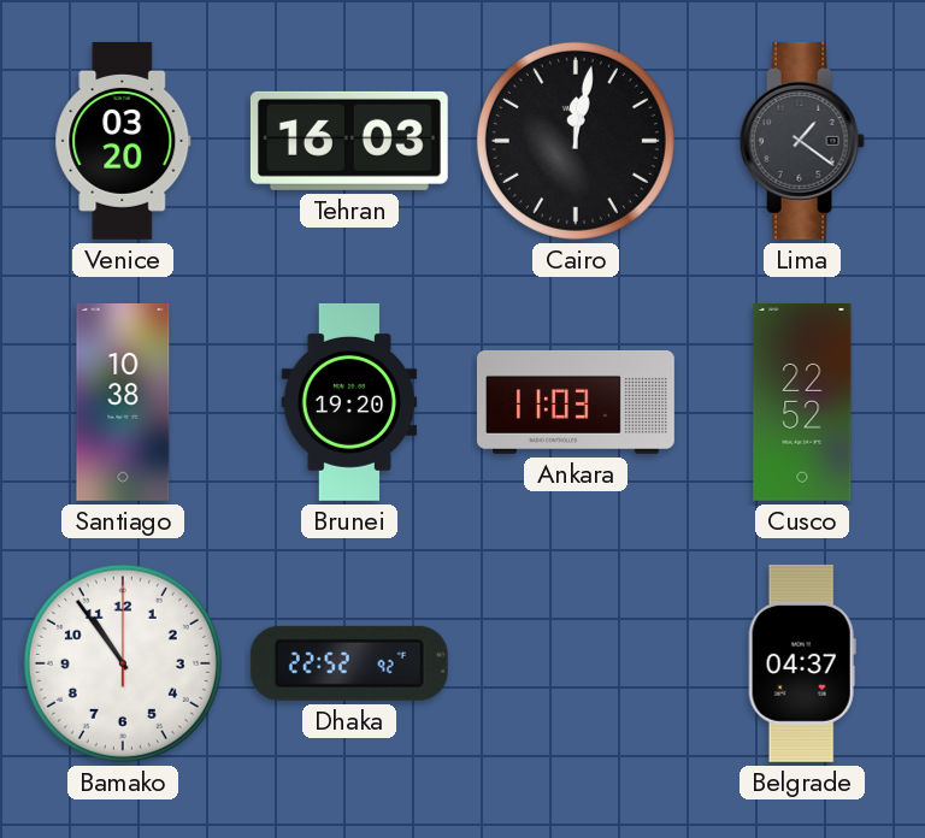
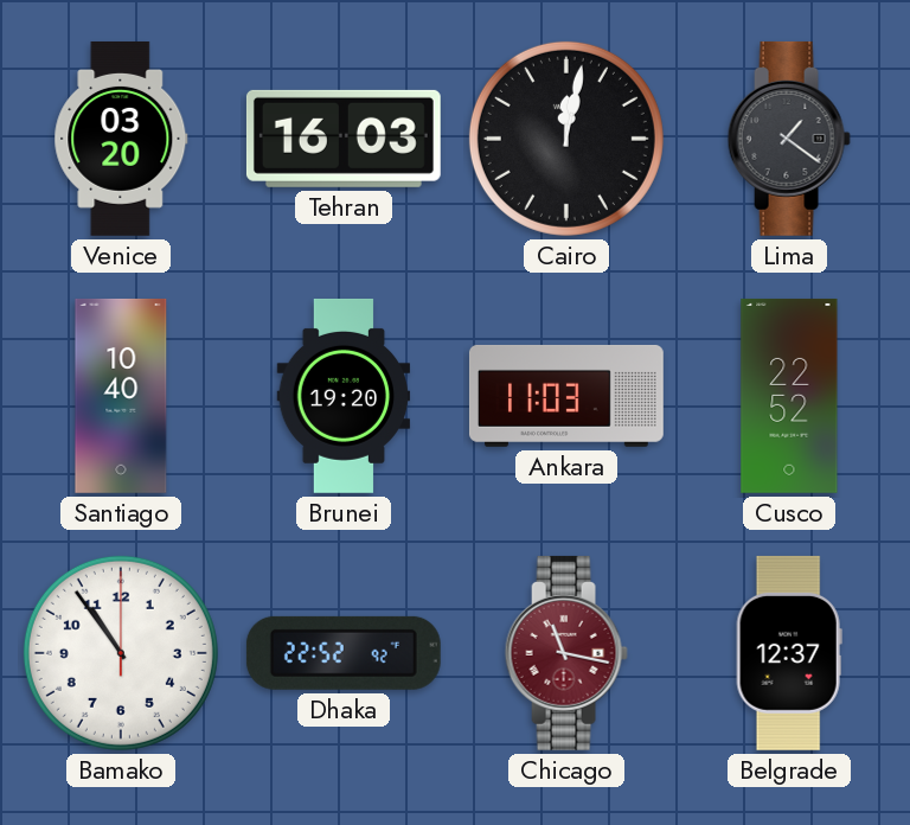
Santiago: 10:38 -> 10:40
Chicago: none -> 11:17
Belgrade: 04:37 -> 12:37
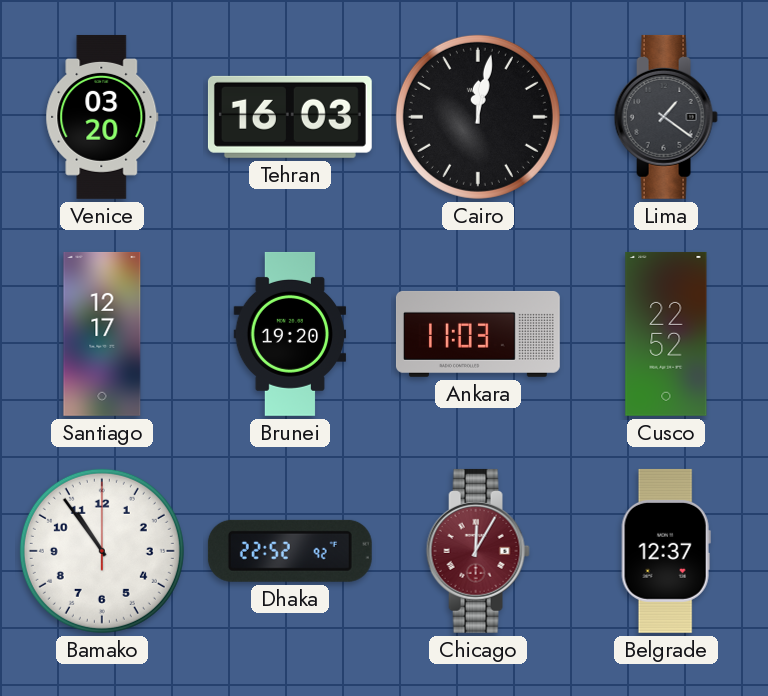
Santiago: 10:40 -> 12:17
Chicago: 11:17 -> 12:05
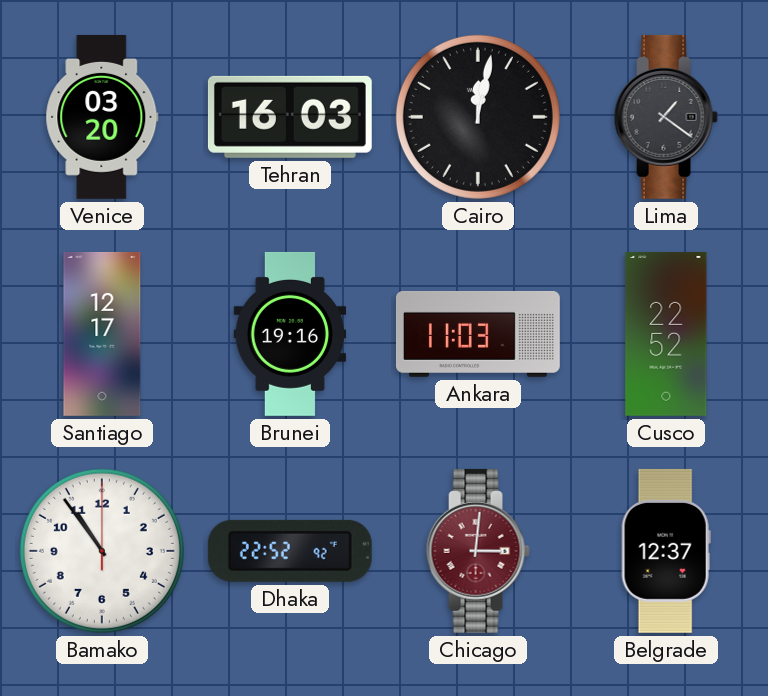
Brunei: 19:20 -> 19:16
Chicago: 12:05 -> 3:01
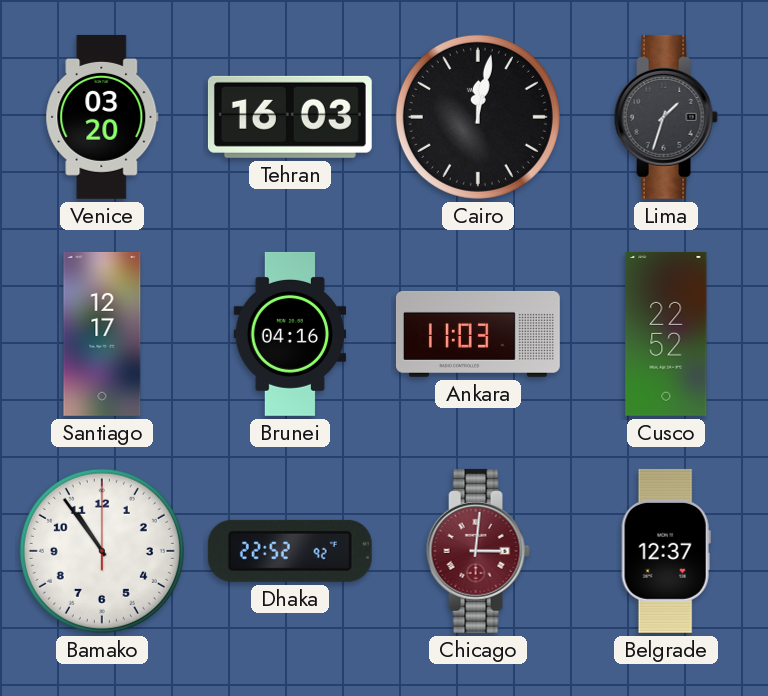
Lima: 1:21 -> 1:33
Brunei: 19:16 -> 04:16
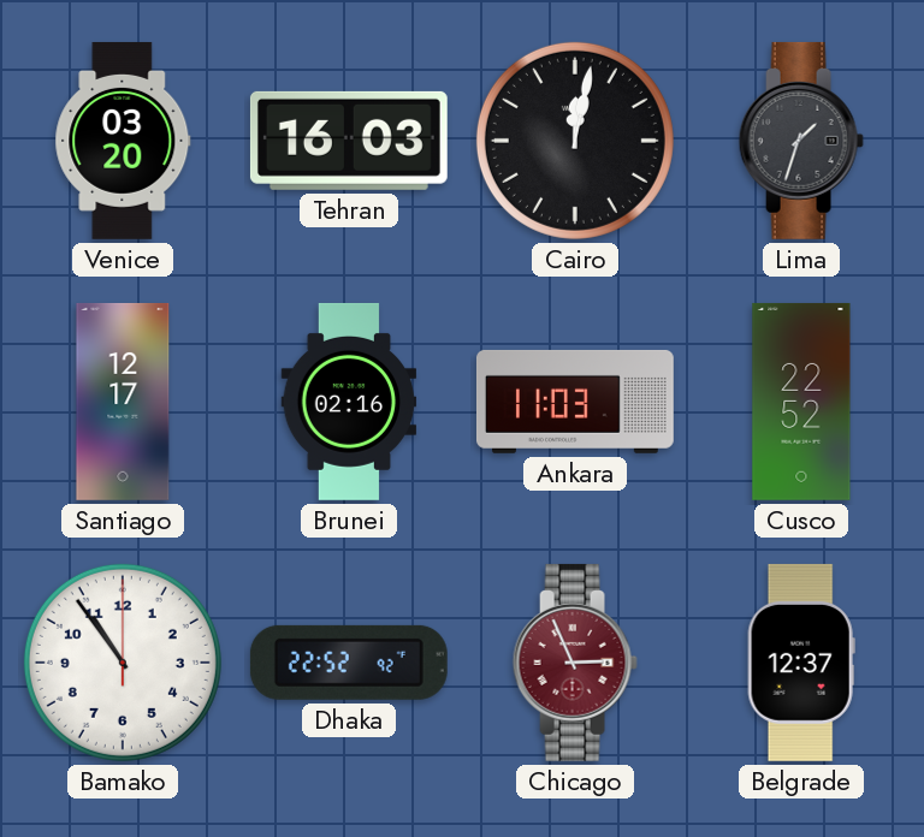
Brunei: 04:16 -> 02:16
Chicago: 3:01 -> 2:56
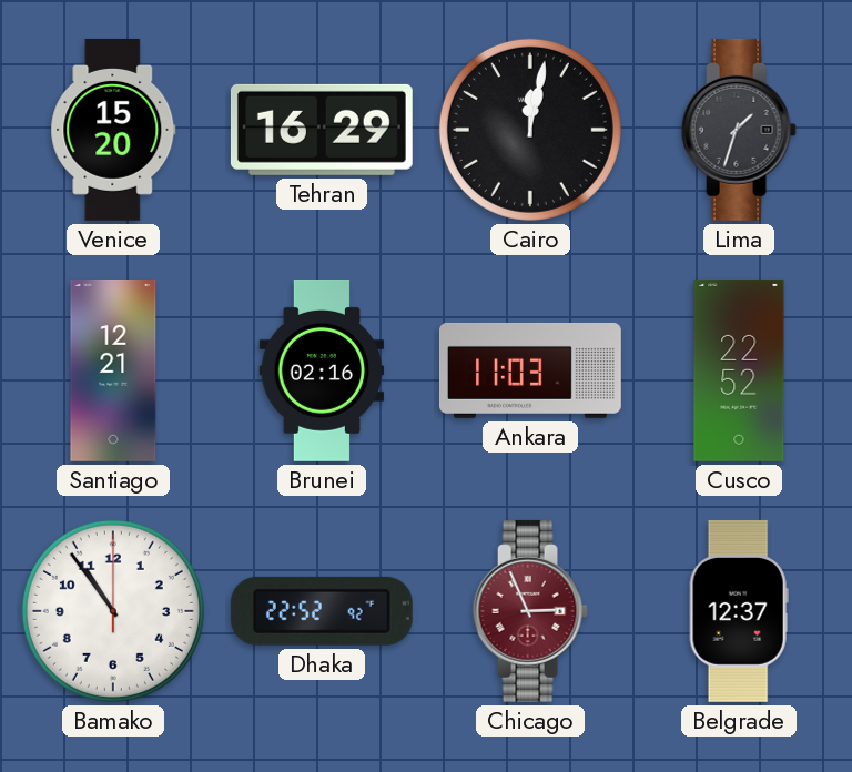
Venice: 03:20 -> 15:20
Tehran: 16:03 -> 16:29
Santiago: 12:17 -> 12:21
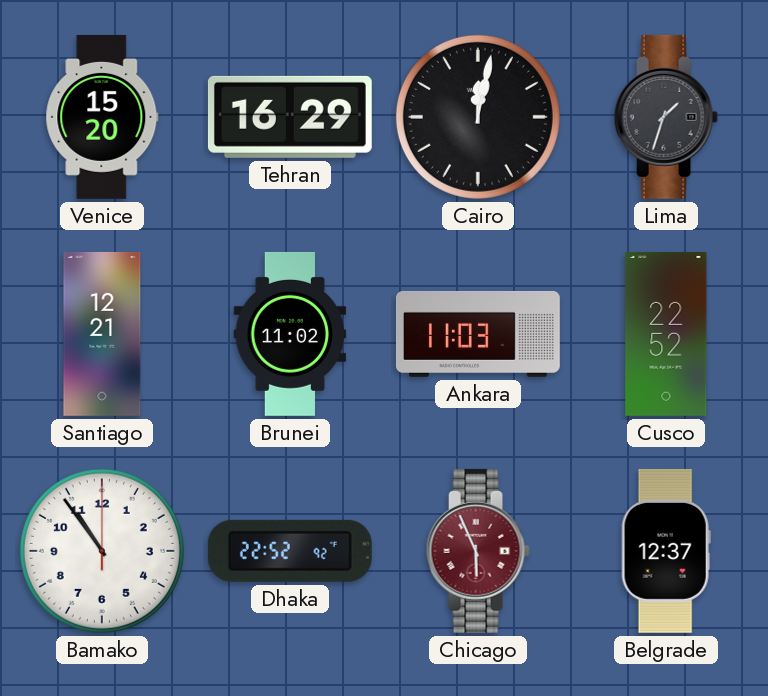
Brunei: 02:16 -> 11:02
Chicago: 2:56 -> 5:56
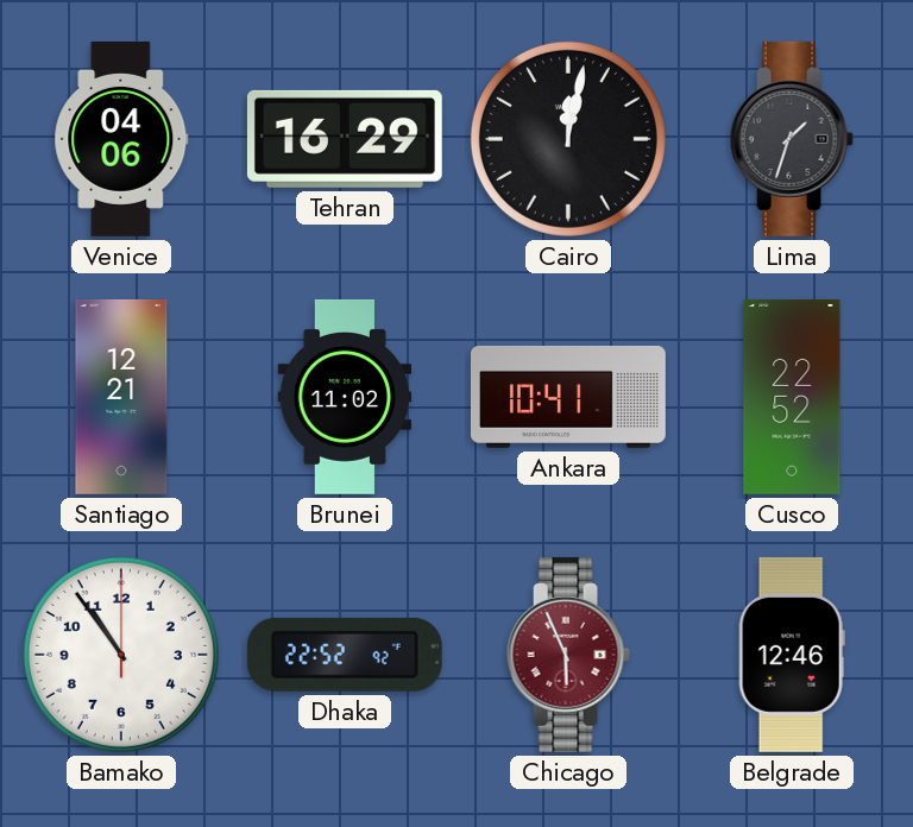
Venice: 15:20 -> 04:06
Ankara: 11:03 -> 10:41
Belgrade: 12:37 -> 12:46
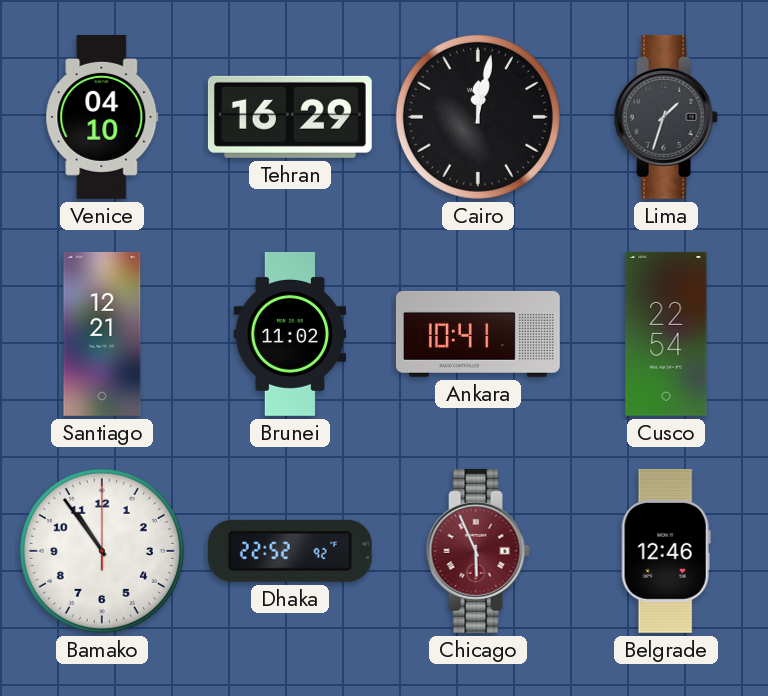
Venice: 04:06 -> 04:10
Cusco: 22:52 -> 22:54
